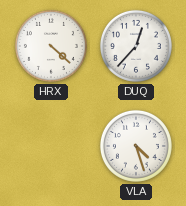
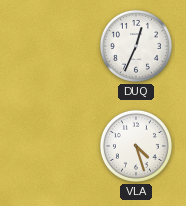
HRX: 4:22 -> none
DUQ: 12:37 -> 12:34
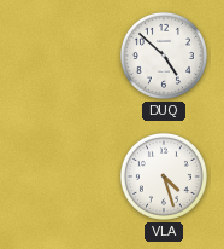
DUQ: 12:34 -> 4:52
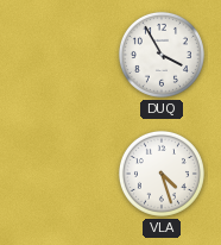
DUQ: 4:52 -> 3:55
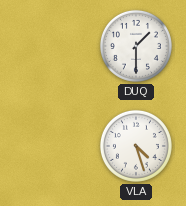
DUQ: 3:55 -> 1:30
